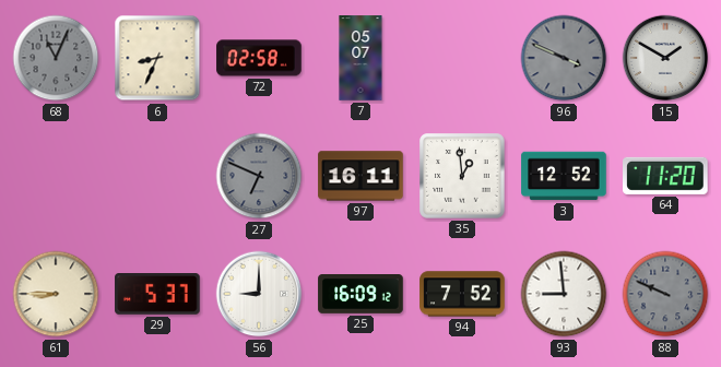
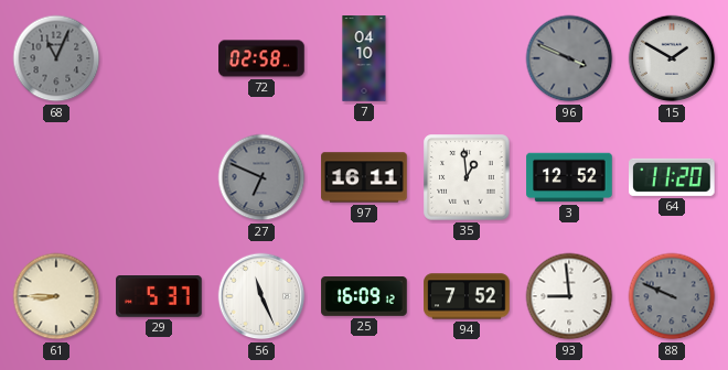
6: 8:34 -> none
7: 05:07 -> 04:10
56: 9:00 -> 11:26
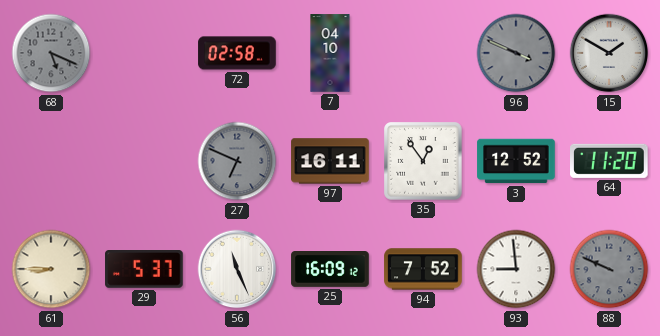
68: 11:04 -> 5:19
35: 12:59 -> 12:54
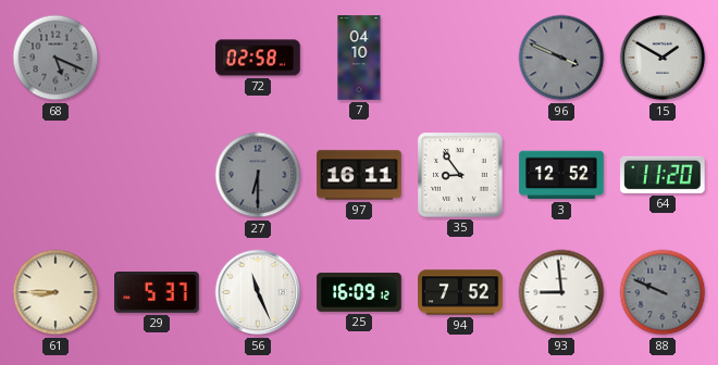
27: 6:49 -> 6:30
35: 12:54 -> 8:54
